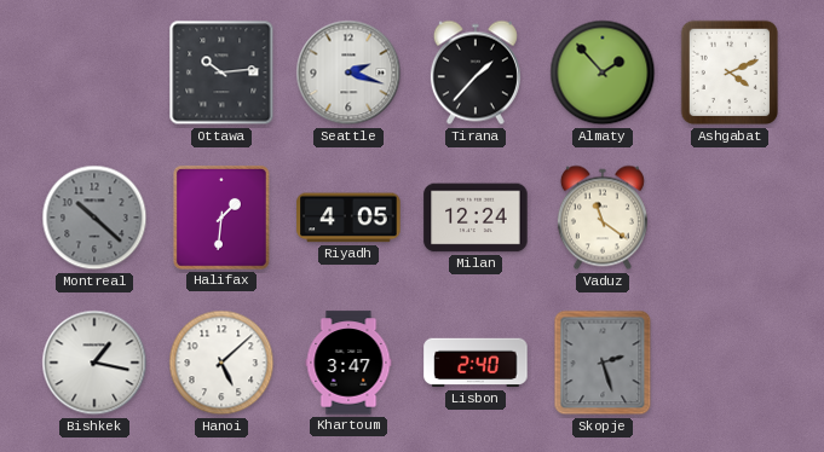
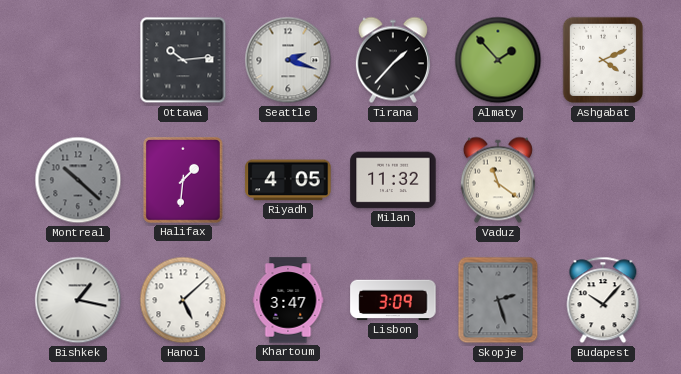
Milan: 12:24 -> 11:32
Lisbon: 2:40 -> 3:09
Budapest: none -> 10:07
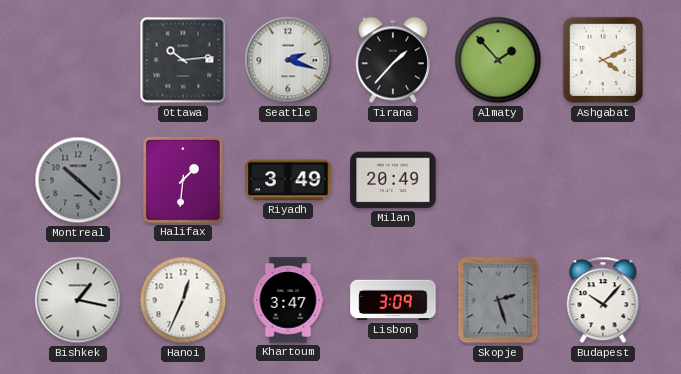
Riyadh: 4:05 -> 3:49
Milan: 11:32 -> 20:49
Vaduz: 11:21 -> none
Hanoi: 5:08 -> 12:34
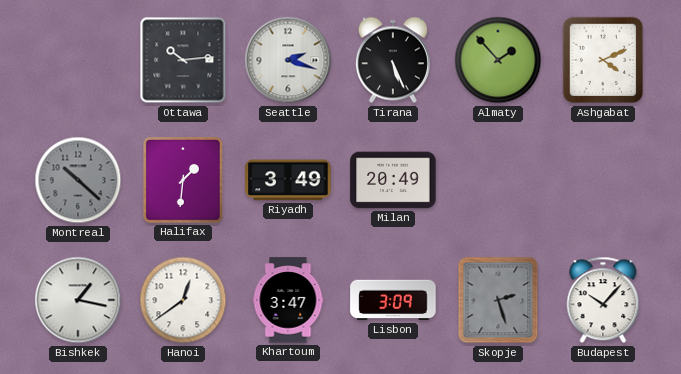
Tirana: 1:37 -> 5:26
Hanoi: 12:34 -> 12:39
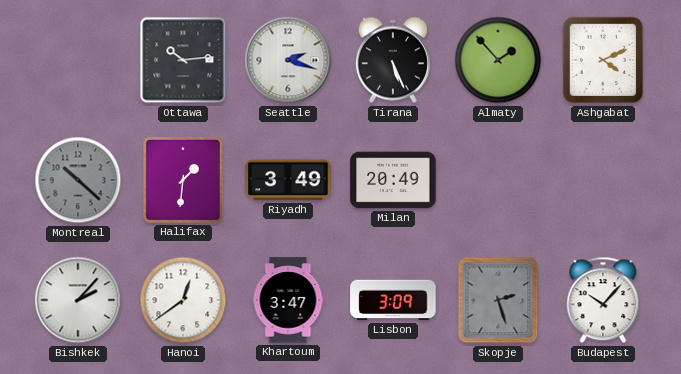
Bishkek: 1:17 -> 2:07
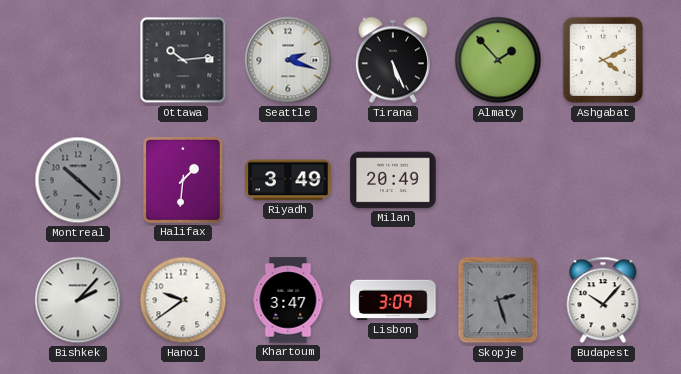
Hanoi: 12:39 -> 9:39
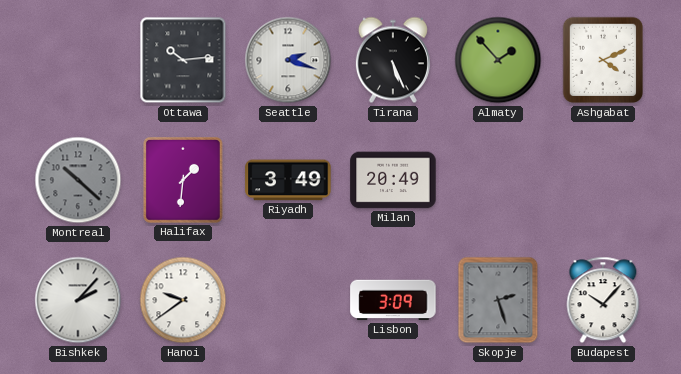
Khartoum: 3:47 -> none
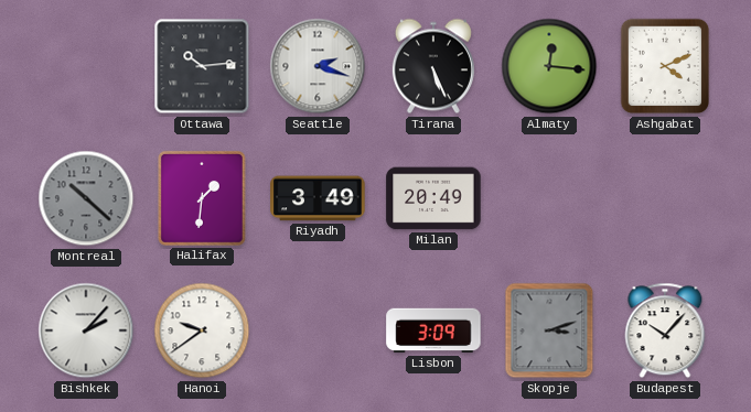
Almaty: 1:53 -> 12:16
Skopje: 2:27 -> 3:12
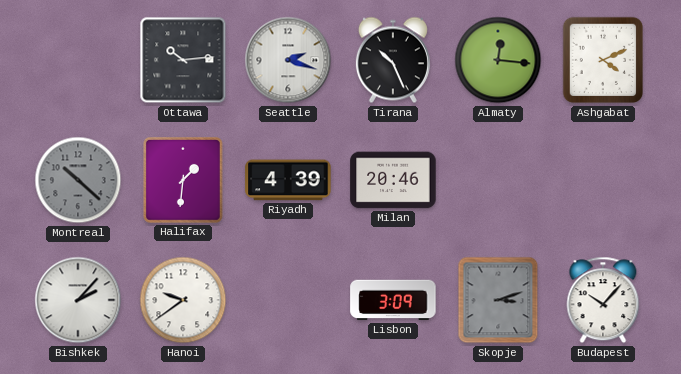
Tirana: 5:26 -> 10:26
Riyadh: 3:49 -> 4:39
Milan: 20:49 -> 20:46
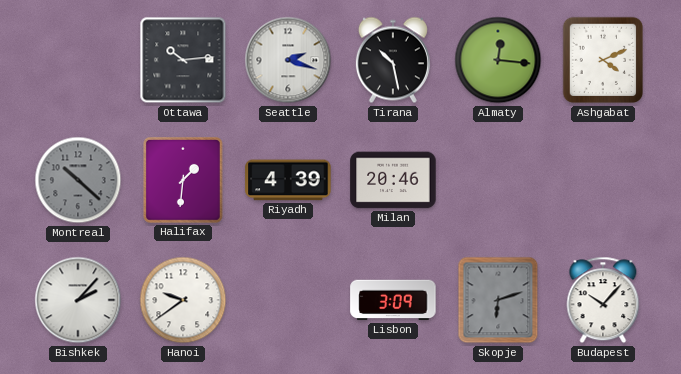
Tirana: 10:26 -> 10:28
Skopje: 3:12 -> 6:12
